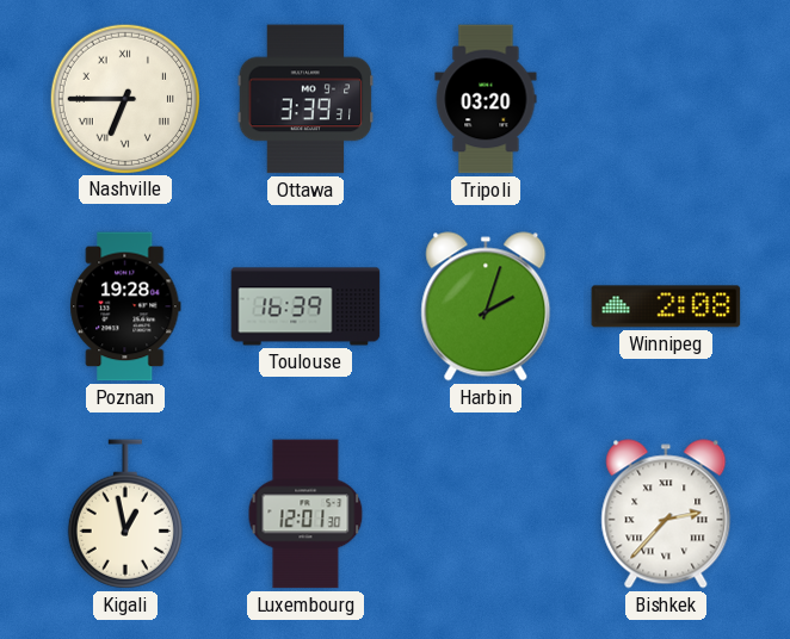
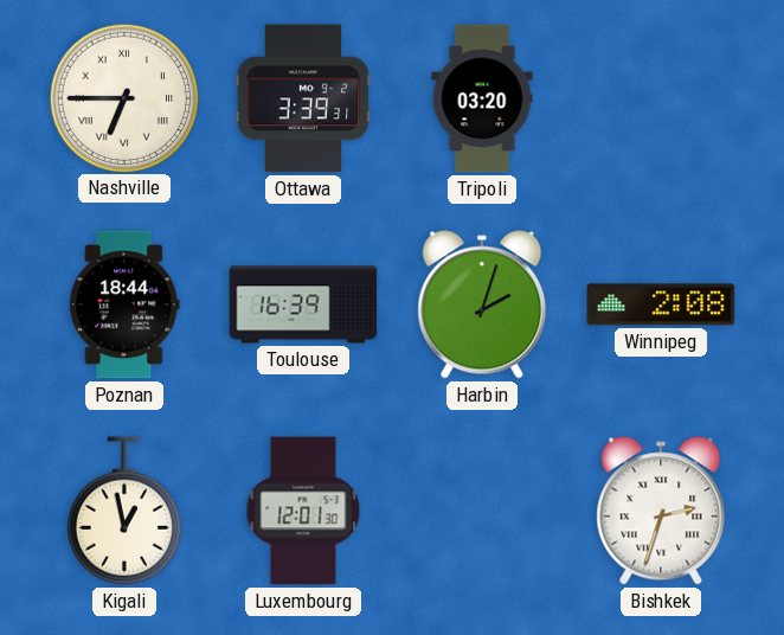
Poznan: 19:28 -> 18:44
Bishkek: 2:37 -> 2:33
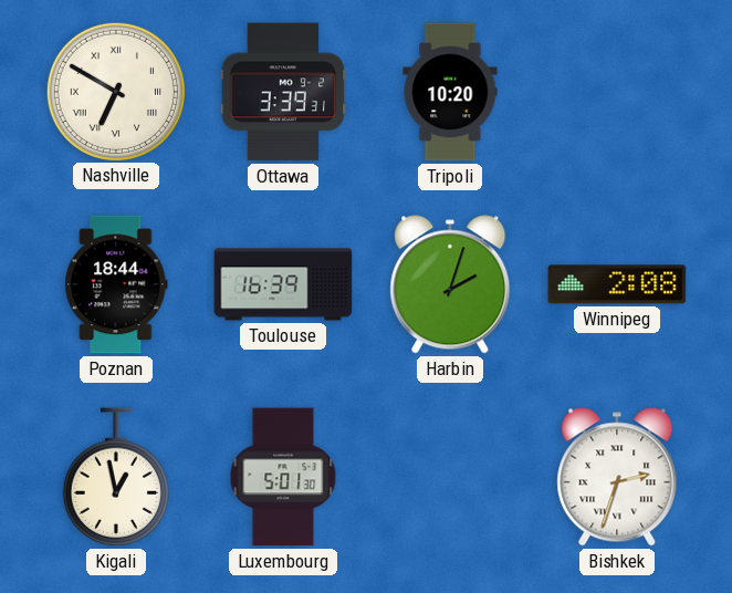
Nashville: 6:45 -> 6:50
Tripoli: 03:20 -> 10:20
Luxembourg: 12:01 -> 5:01
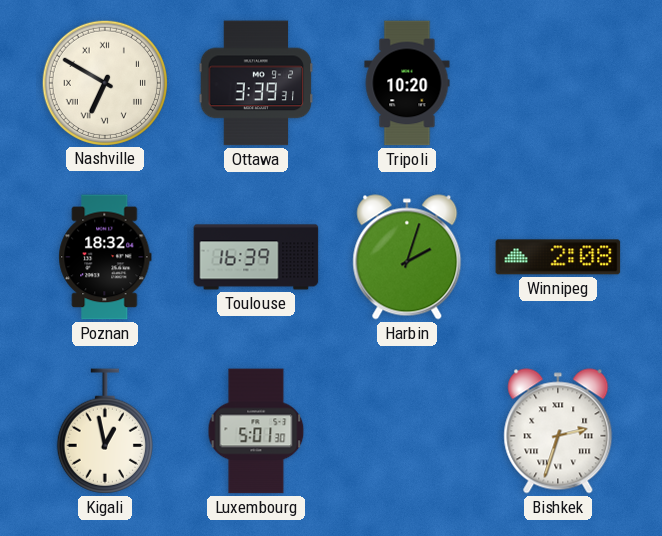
Poznan: 18:44 -> 18:32
